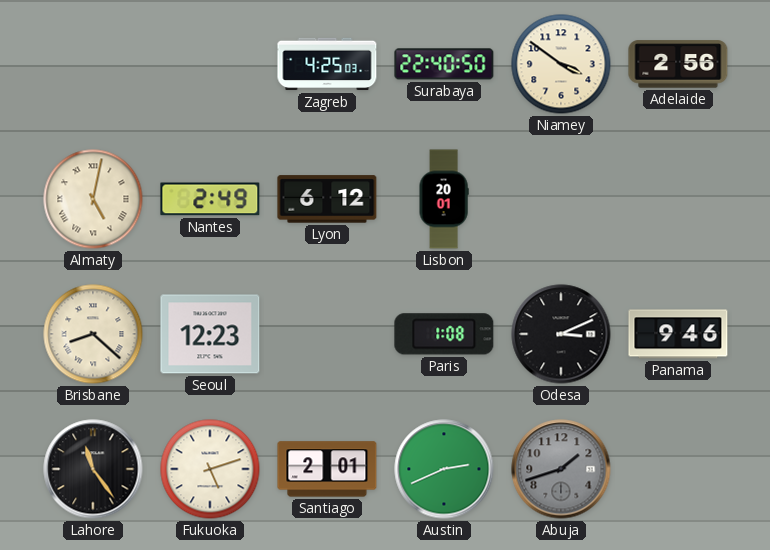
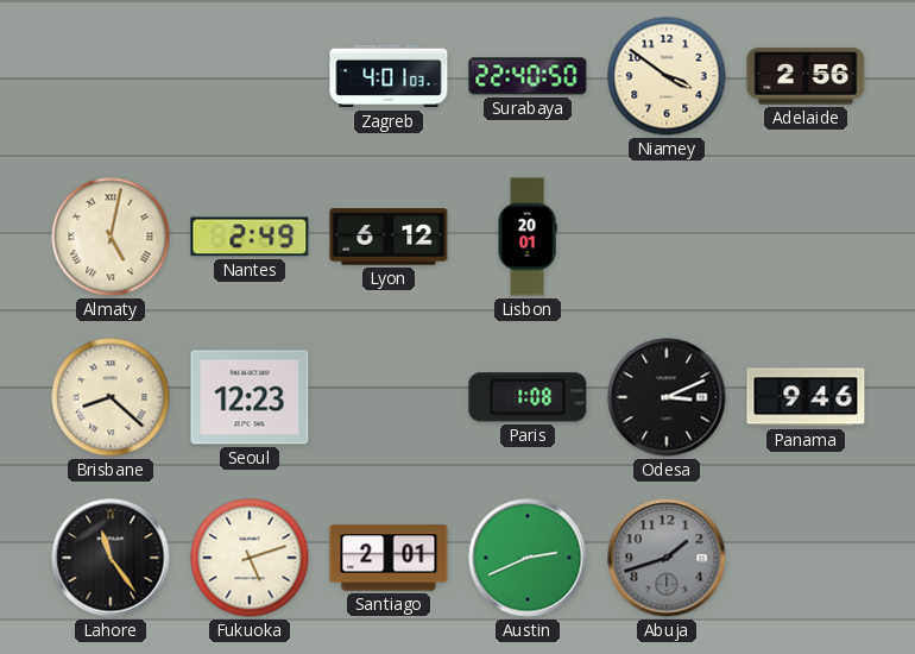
Zagreb: 4:25 -> 4:01
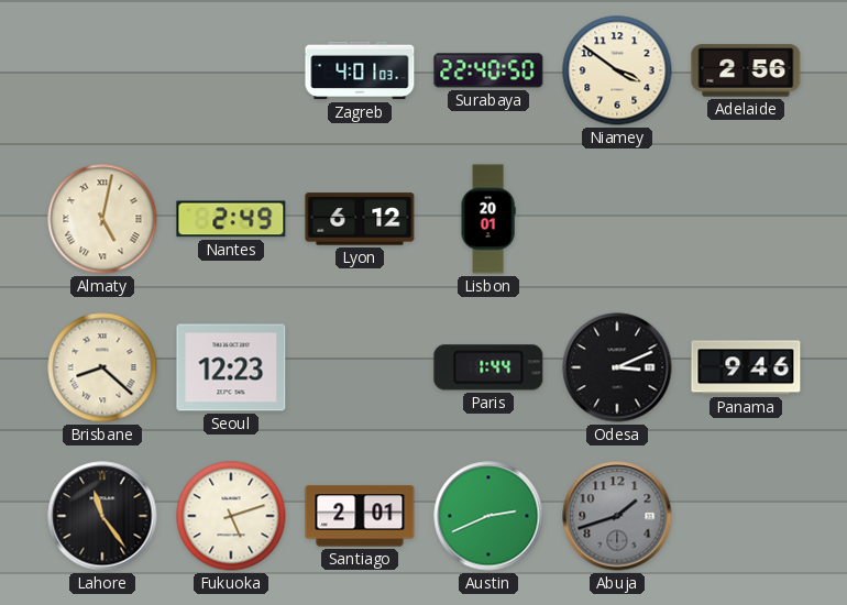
Paris: 1:08 -> 1:44
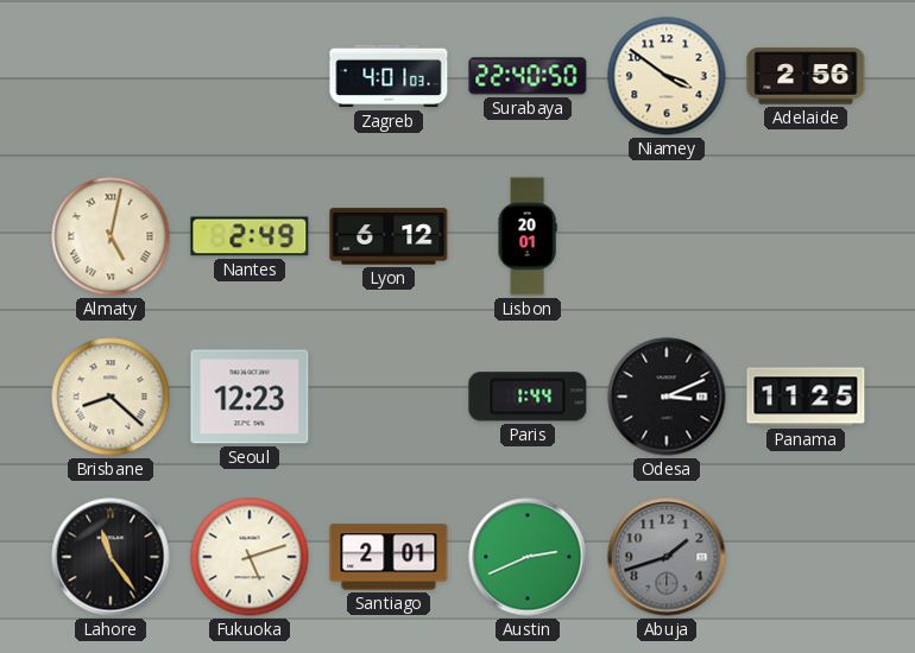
Panama: 9:46 -> 11:25
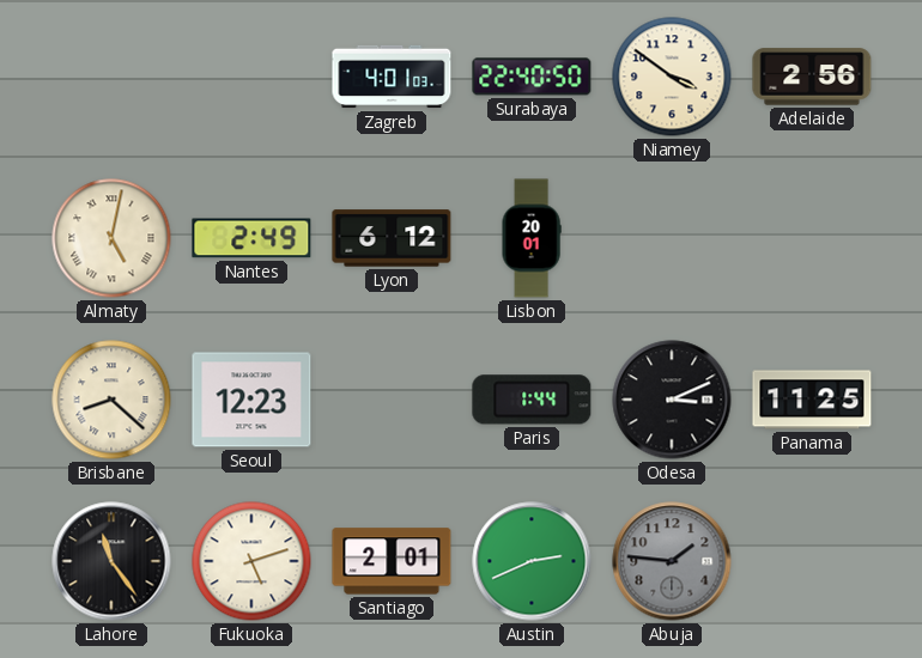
Abuja: 1:42 -> 1:46
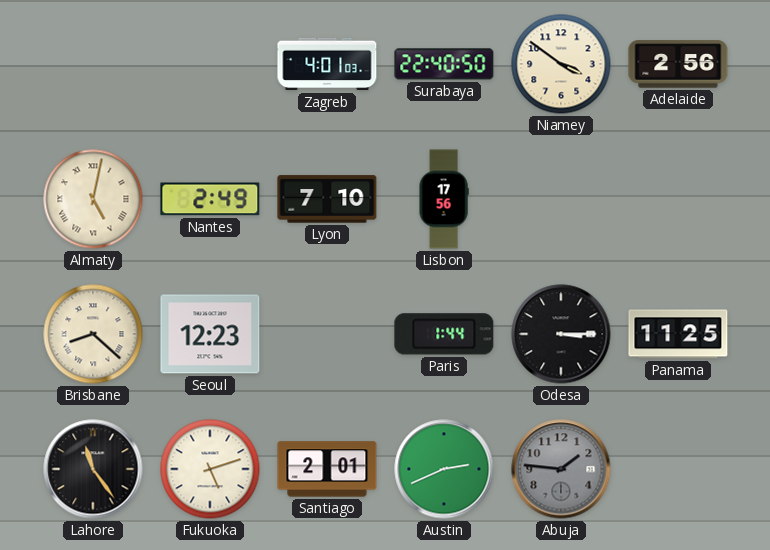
Lyon: 6:12 -> 7:10
Lisbon: 20:01 -> 17:56
Odesa: 3:11 -> 3:15
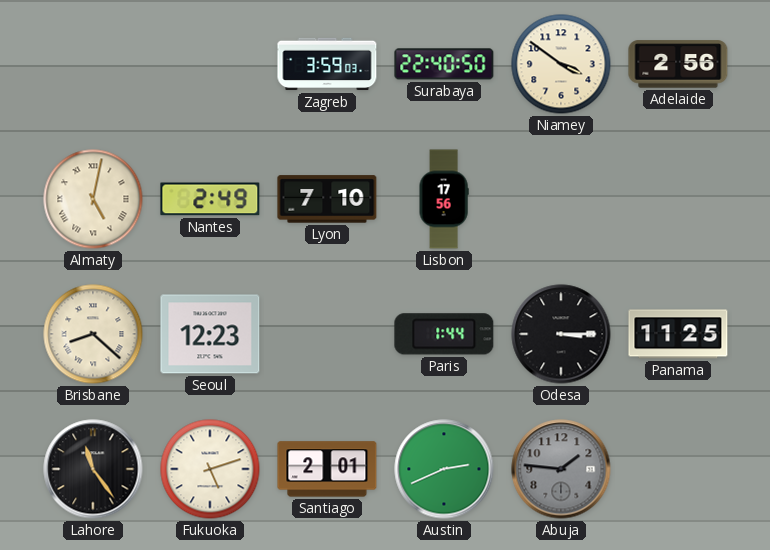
Zagreb: 4:01 -> 3:59
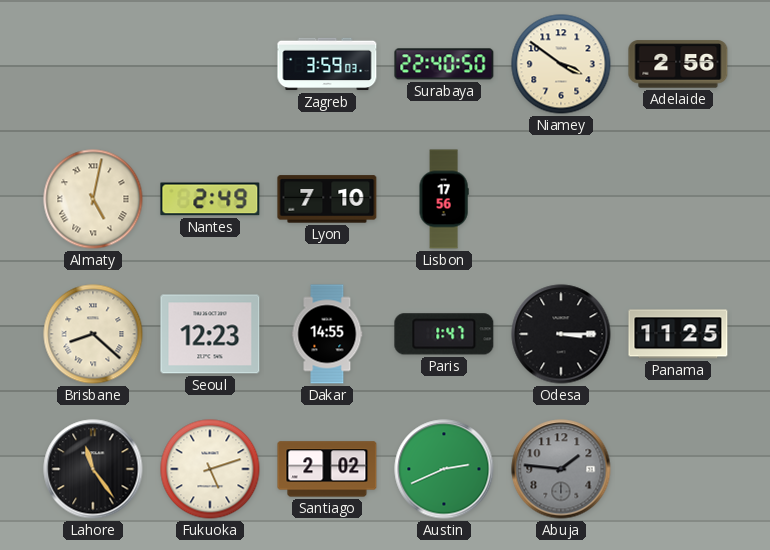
Dakar: none -> 14:55
Paris: 1:44 -> 1:47
Santiago: 2:01 -> 2:02
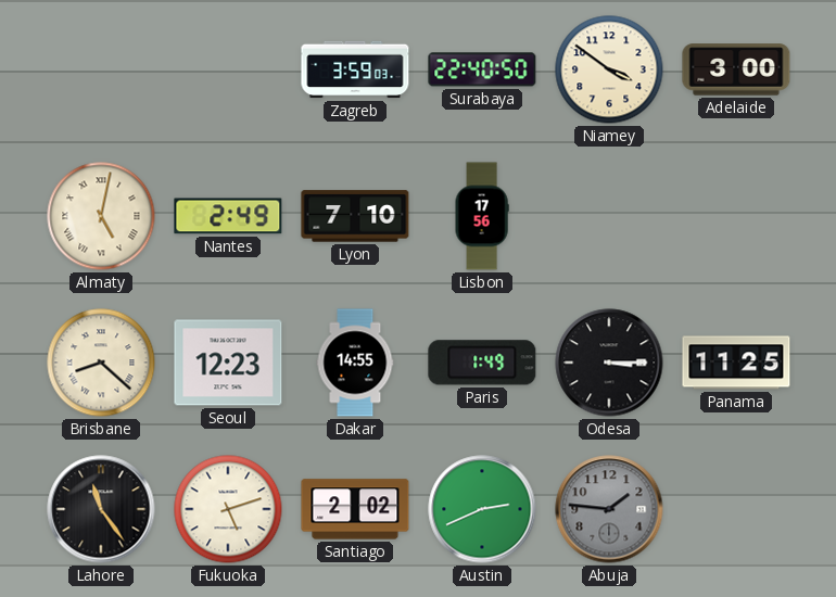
Adelaide: 2:56 -> 3:00
Paris: 1:47 -> 1:49
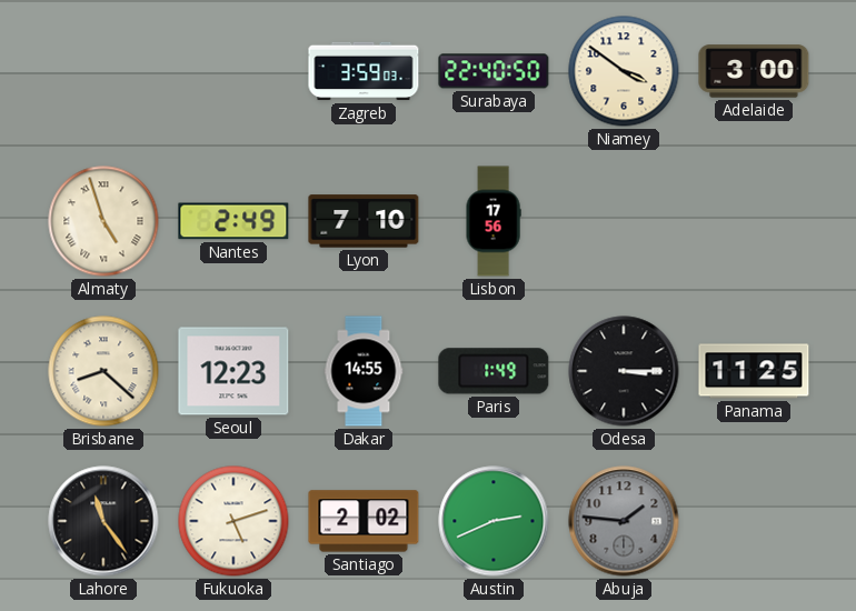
Almaty: 5:02 -> 4:57
